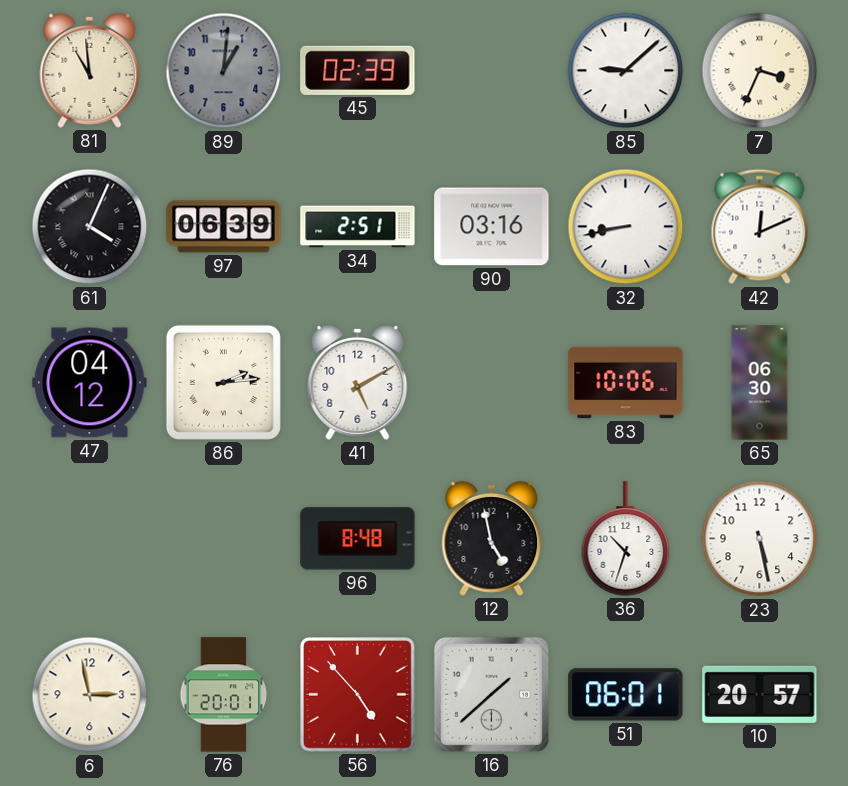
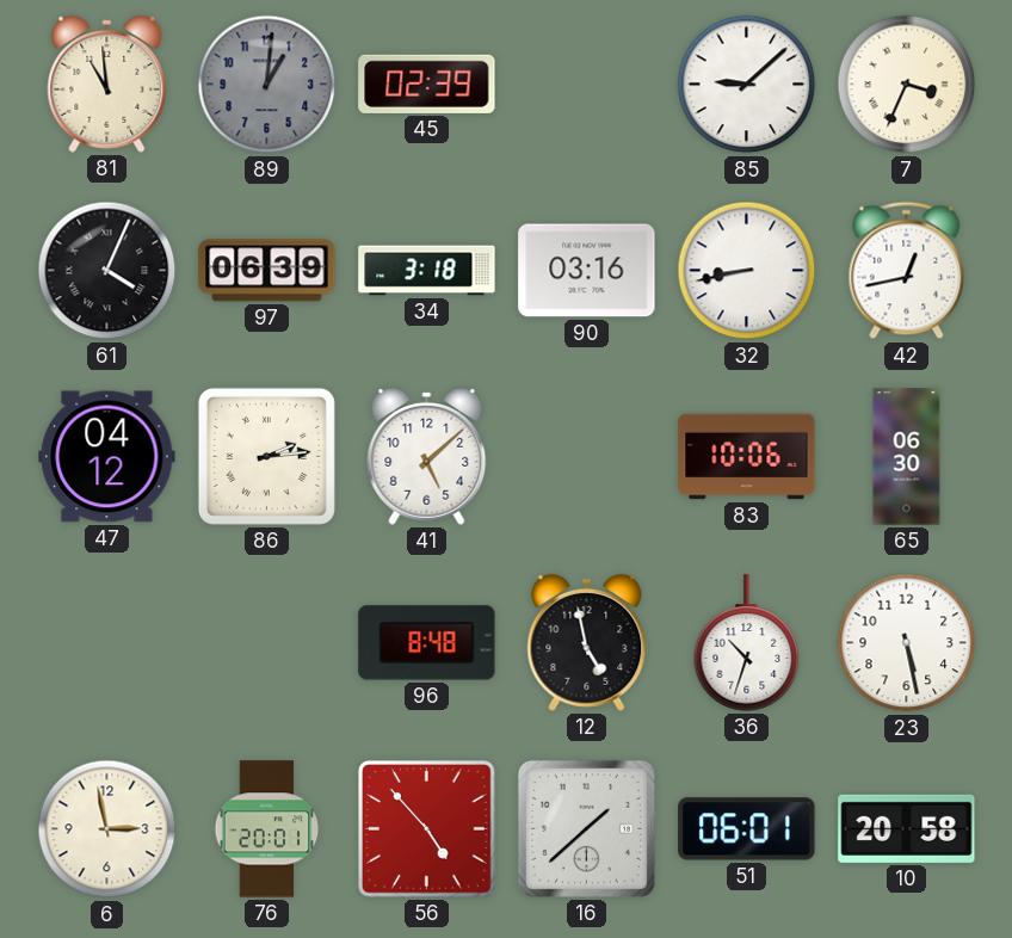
34: 2:51 -> 3:18
42: 12:11 -> 12:43
41: 5:10 -> 5:08
10: 20:57 -> 20:58
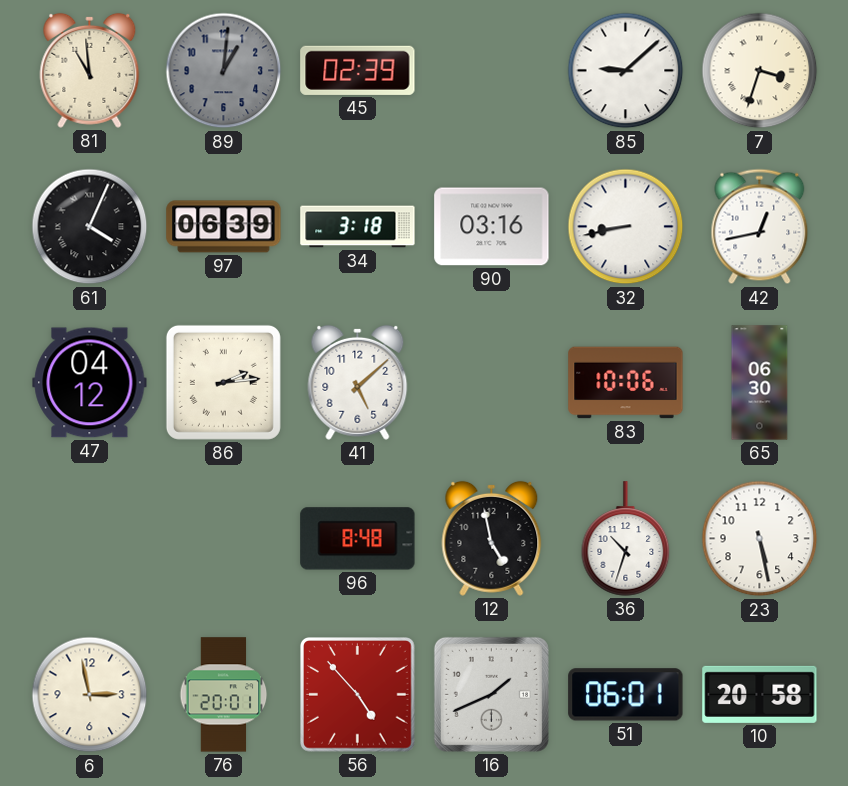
7: 3:34 -> 3:33
16: 1:38 -> 1:41
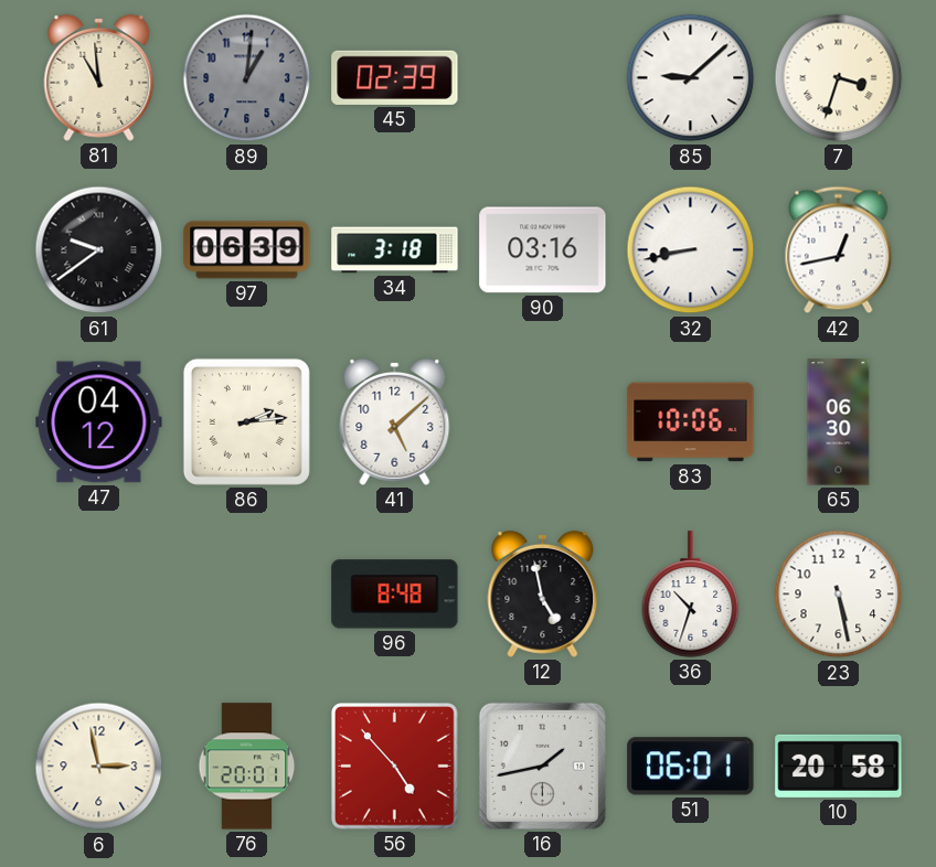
61: 4:04 -> 9:39
16: 1:41 -> 1:43
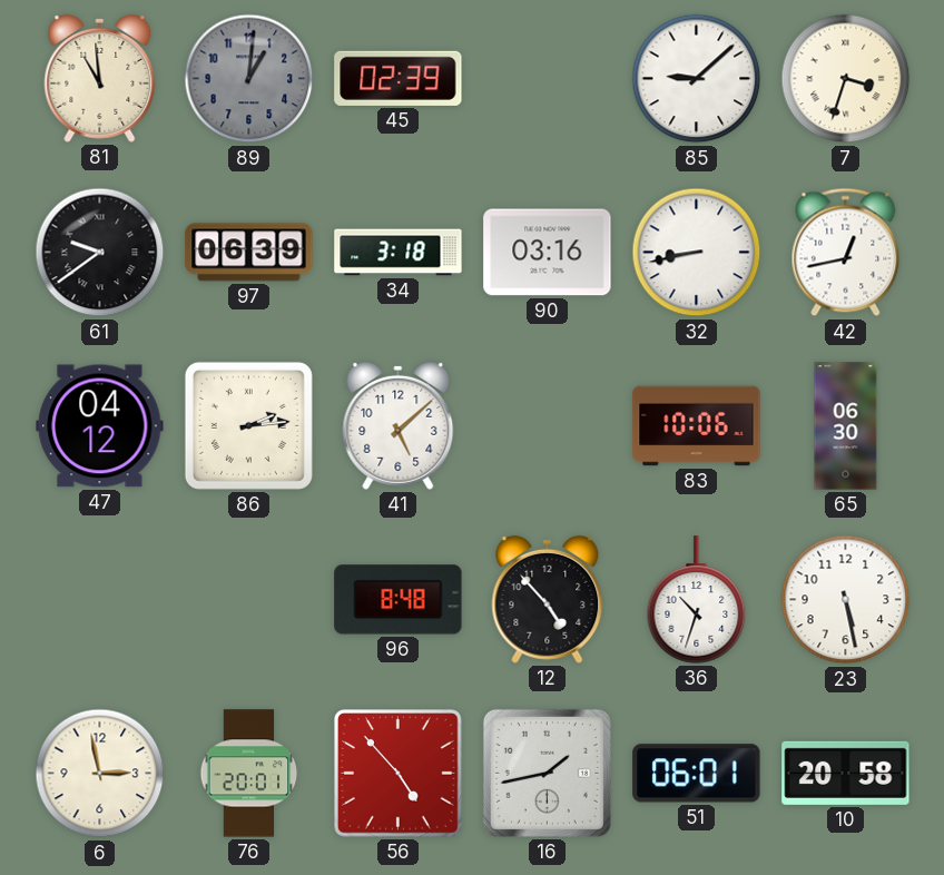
12: 4:58 -> 4:53
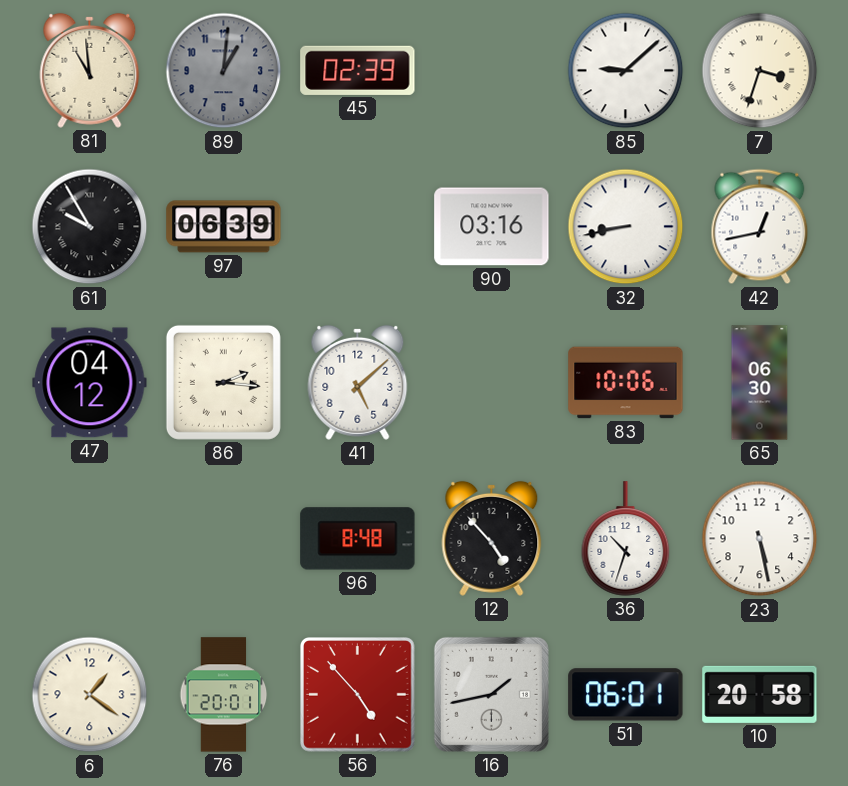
61: 9:39 -> 9:55
34: 3:18 -> none
86: 2:14 -> 2:16
6: 2:58 -> 1:21
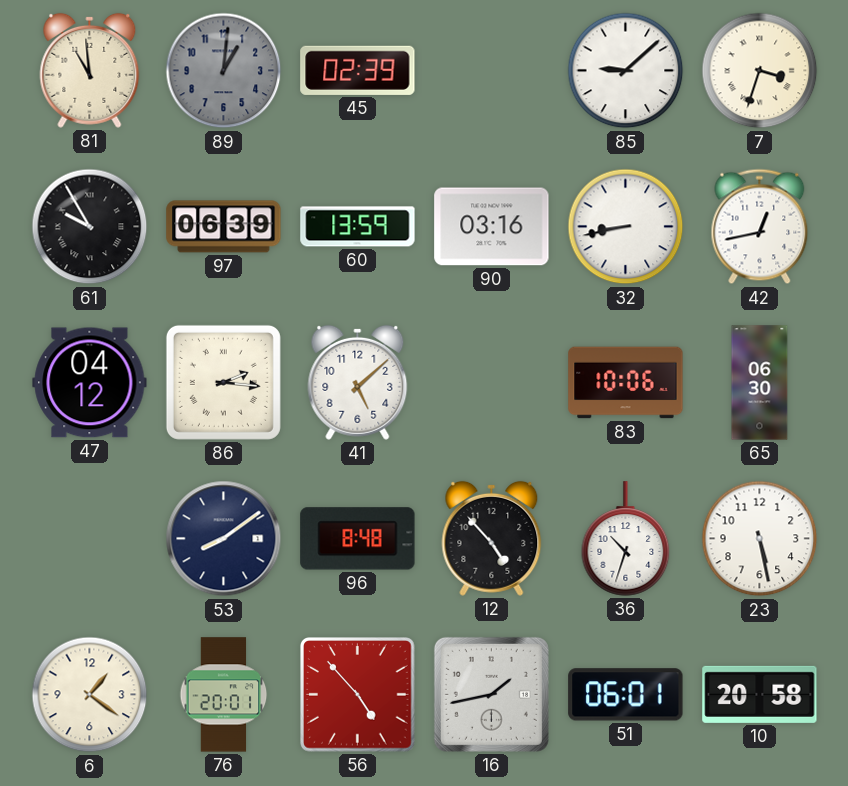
60: none -> 13:59
53: none -> 8:09
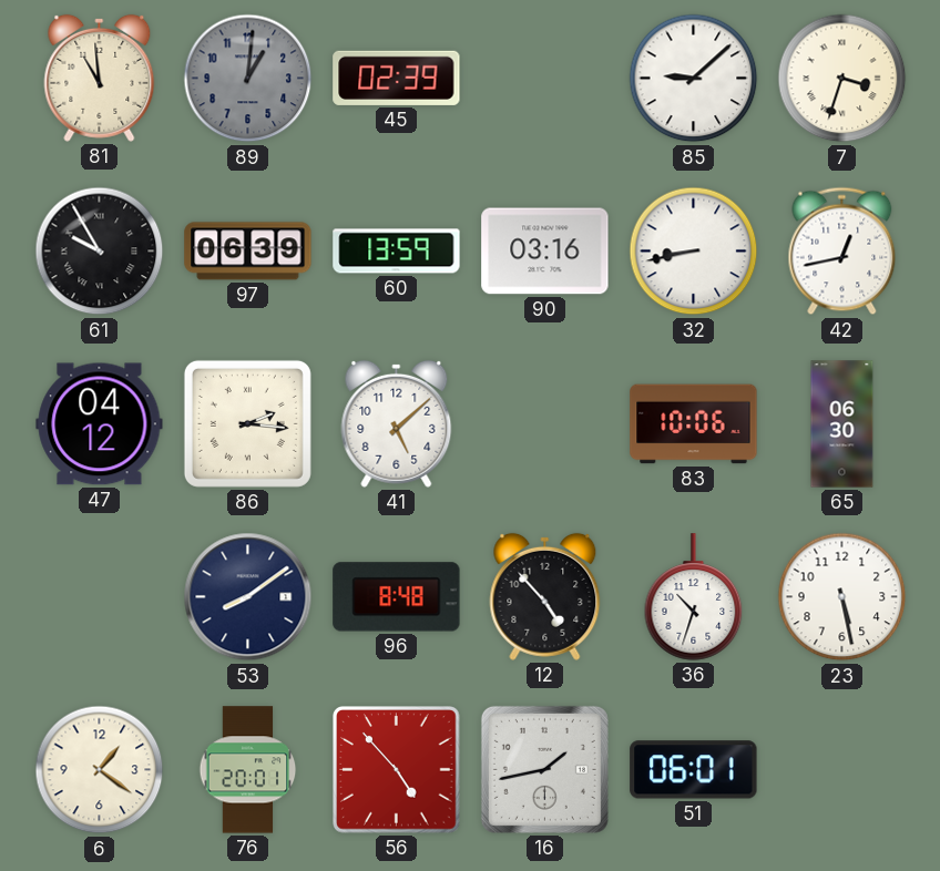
10: 20:58 -> none
